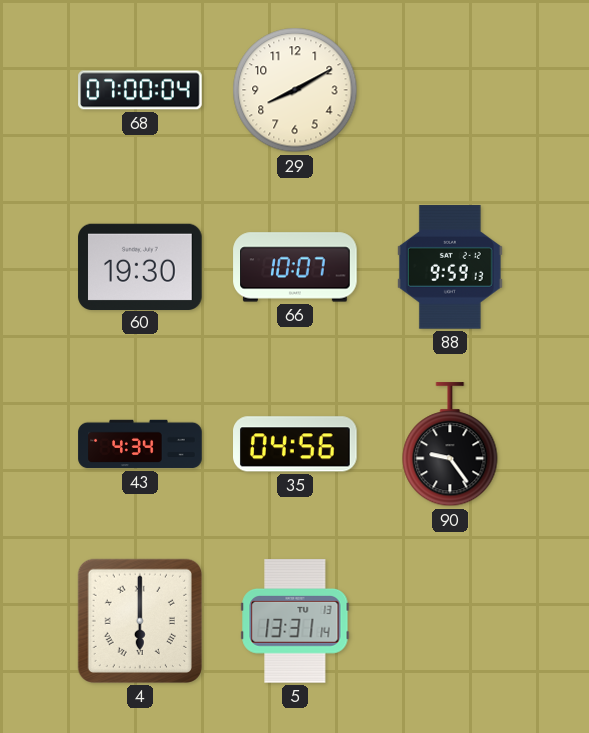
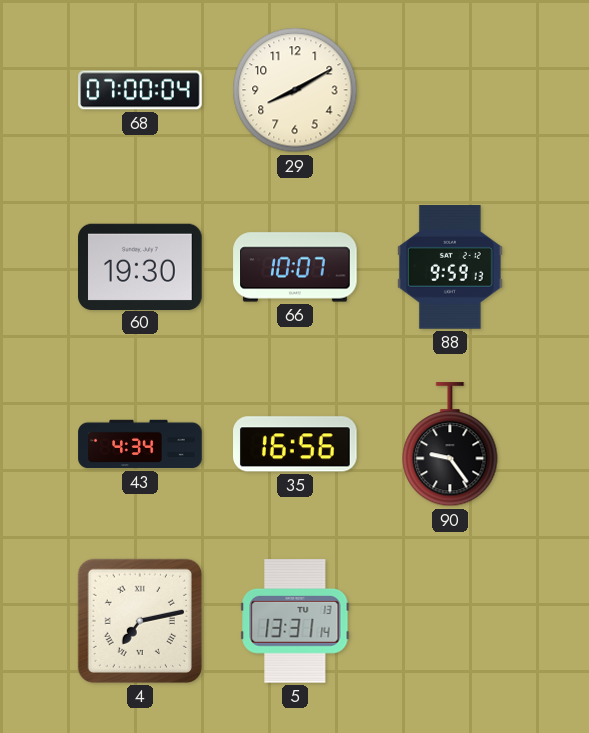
35: 04:56 -> 16:56
4: 6:00 -> 7:13
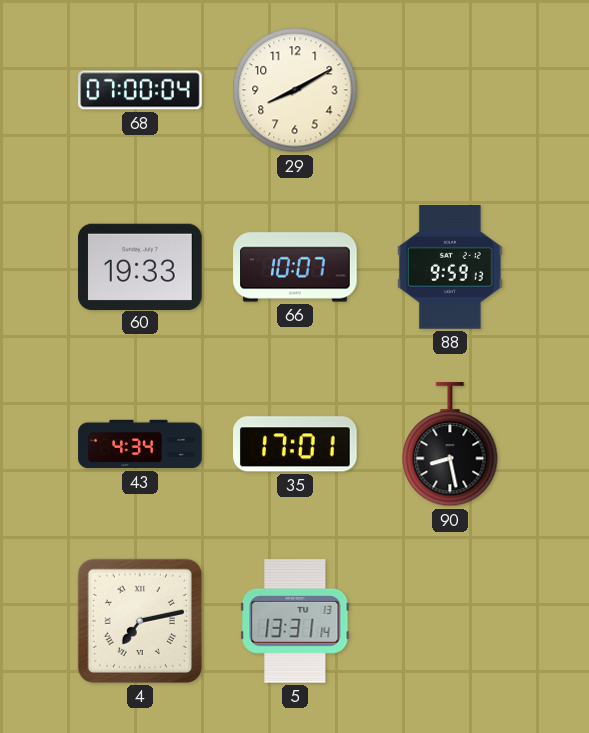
60: 19:30 -> 19:33
35: 16:56 -> 17:01
90: 9:24 -> 8:28
